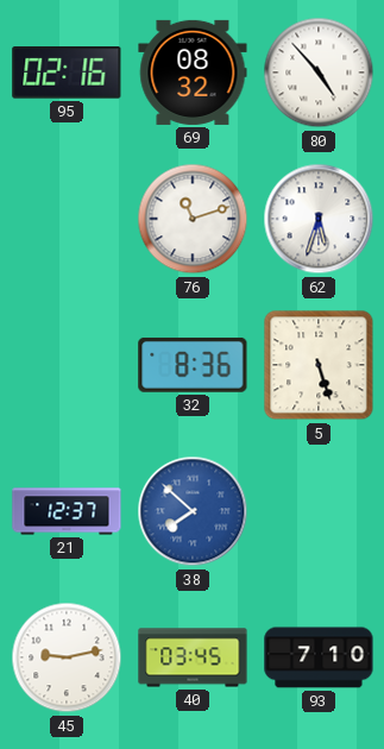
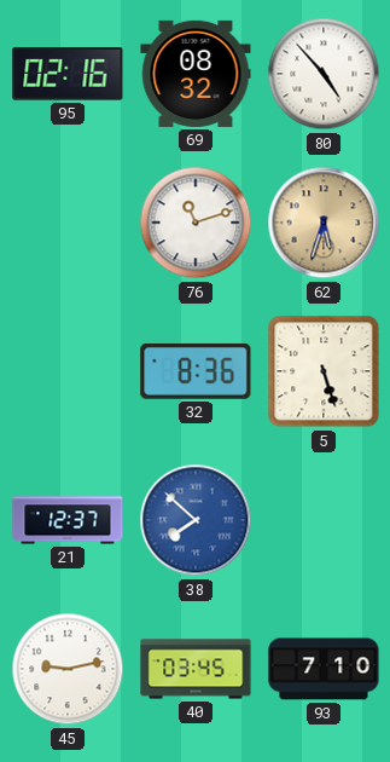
62 dial: white -> champagne
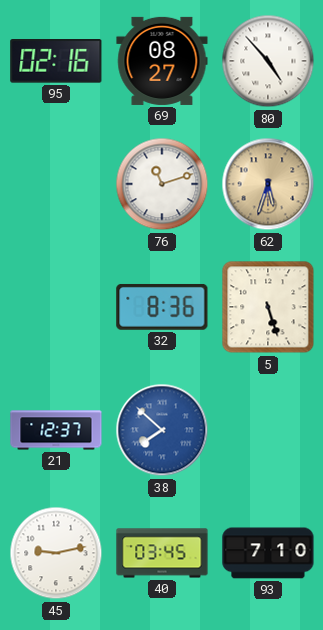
69: 08:32 -> 08:27
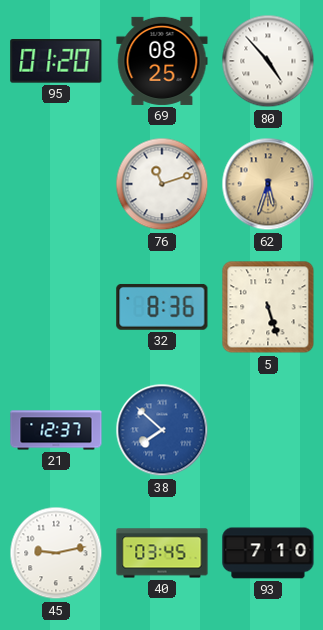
95: 02:16 -> 01:20
69: 08:27 -> 08:25
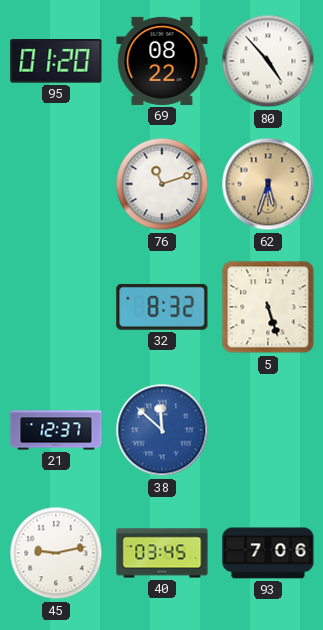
69: 08:25 -> 08:22
32: 8:36 -> 8:32
38: 7:52 -> 11:52
93: 7:10 -> 7:06
